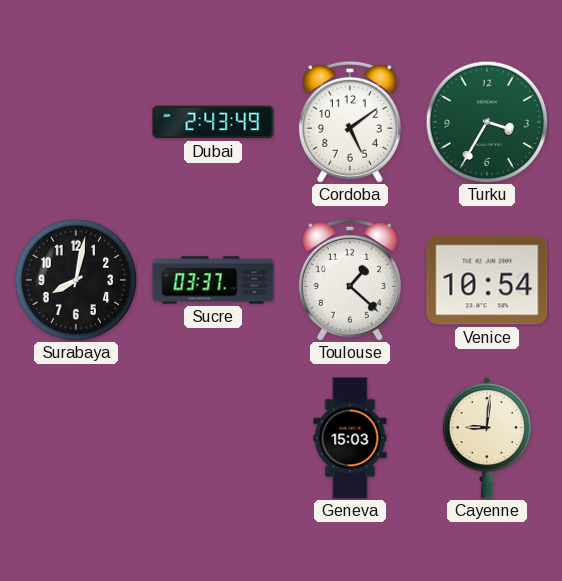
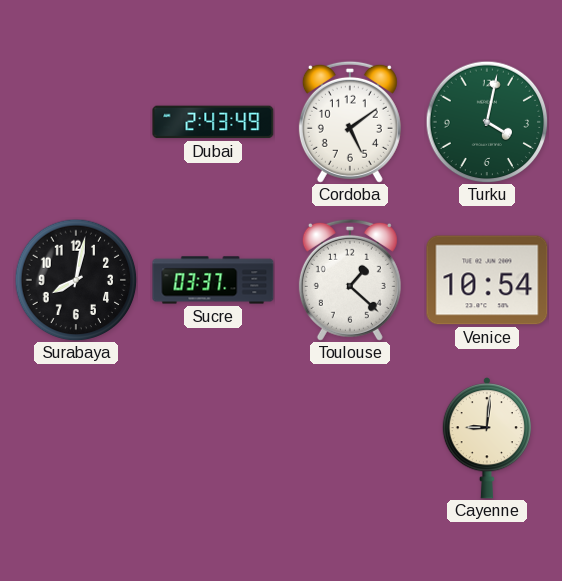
Turku: 3:35 -> 4:02
Geneva: 15:03 -> none
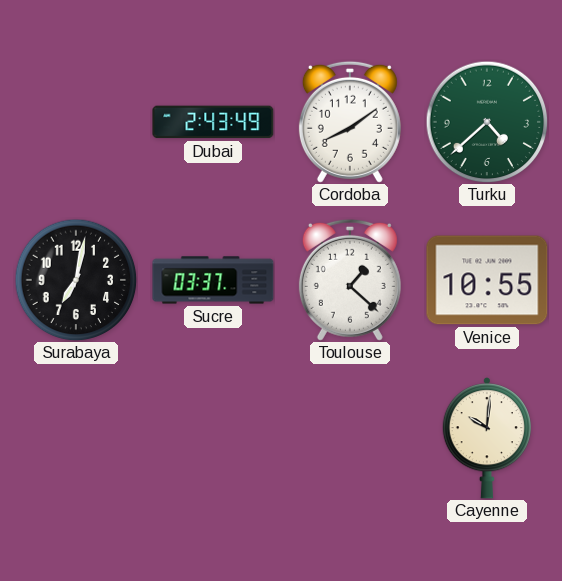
Cordoba: 5:09 -> 8:09
Turku: 4:02 -> 4:38
Surabaya: 8:02 -> 7:02
Venice: 10:54 -> 10:55
Cayenne: 9:01 -> 10:01
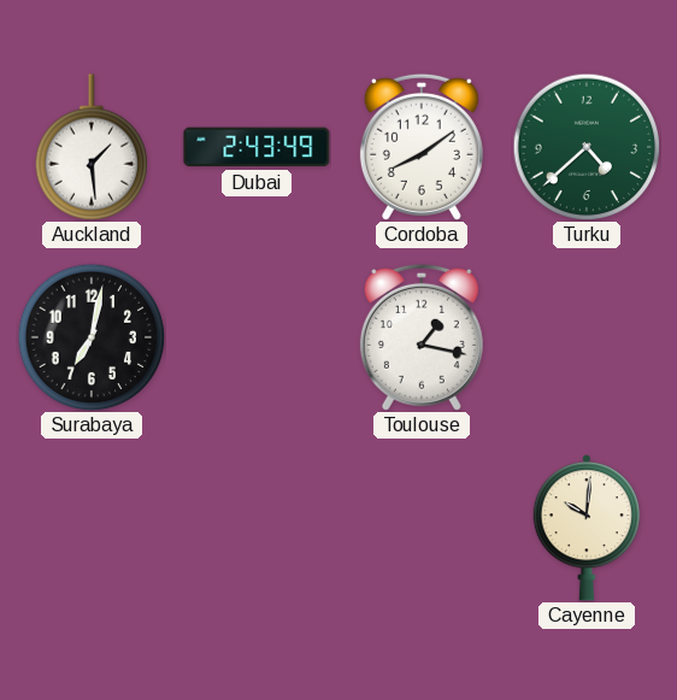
Auckland: none -> 1:29
Sucre: 03:37 -> none
Toulouse: 1:22 -> 1:17
Venice: 10:55 -> none
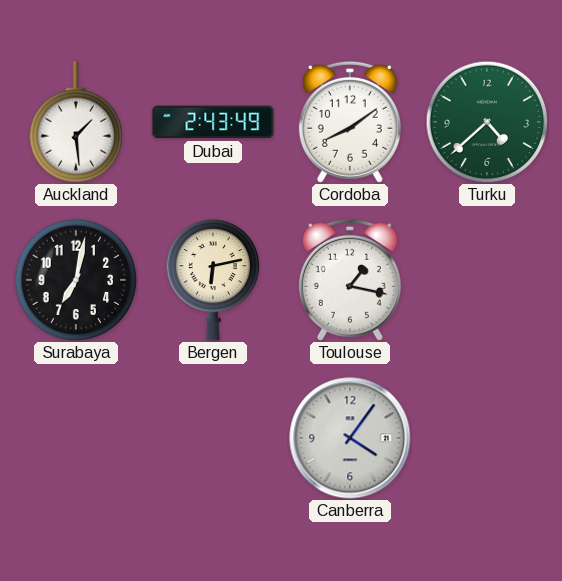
Bergen: none -> 6:13
Canberra: none -> 4:06
Cayenne: 10:01 -> none
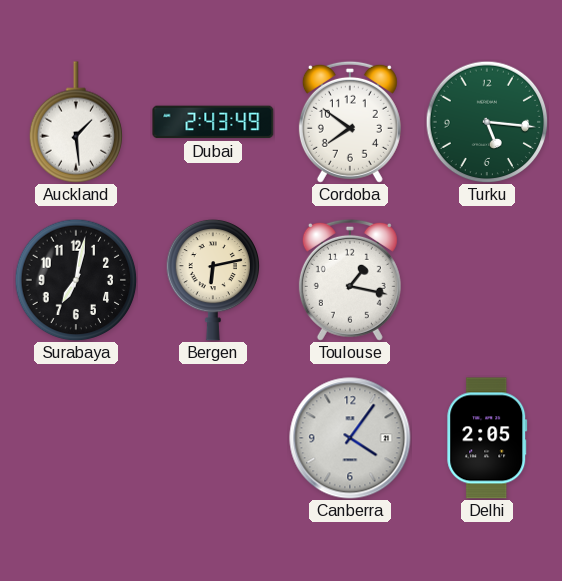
Cordoba: 8:09 -> 7:51
Turku: 4:38 -> 5:16
Delhi: none -> 2:05
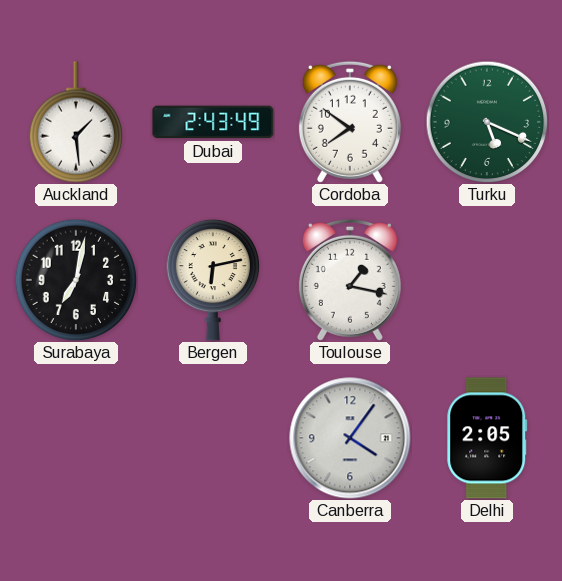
Turku: 5:16 -> 5:19
